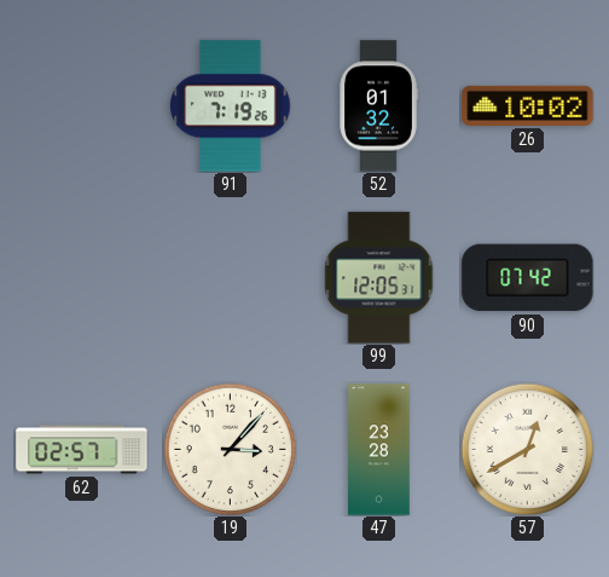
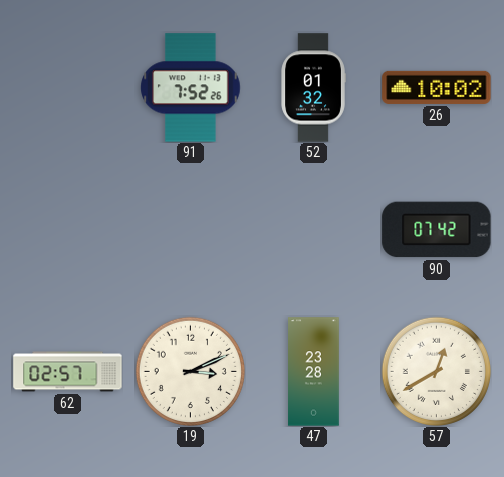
91: 7:19 -> 7:52
99: 12:05 -> none
19: 3:07 -> 3:11
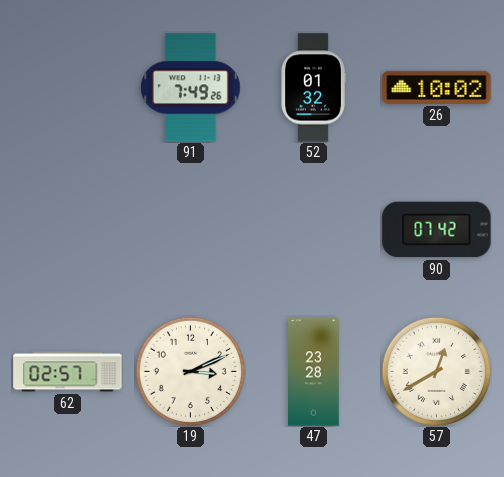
91: 7:52 -> 7:49
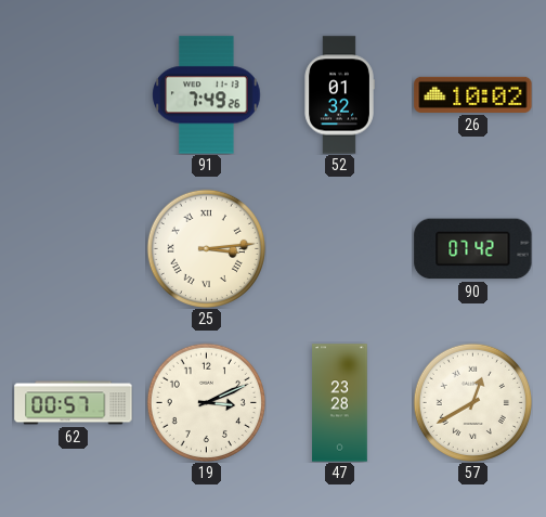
25: none -> 3:14
62: 02:57 -> 00:57
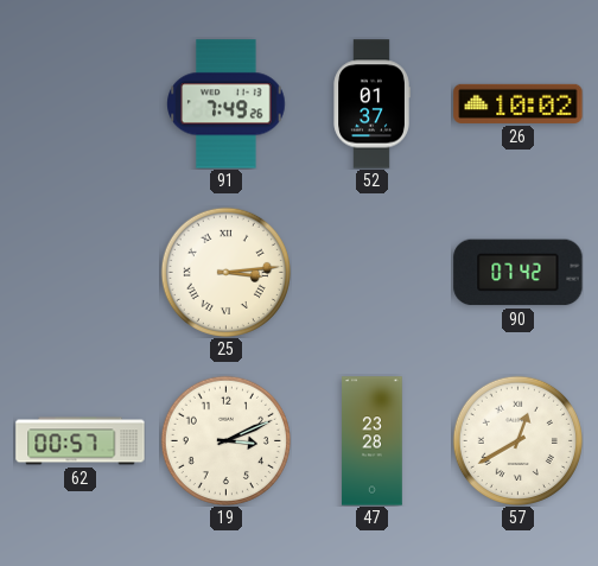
52: 01:32 -> 01:37
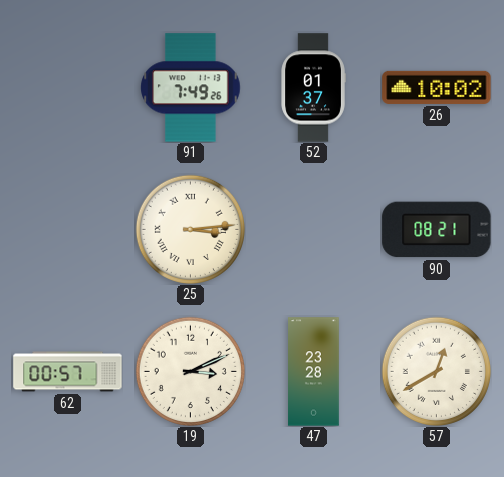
90: 07:42 -> 08:21
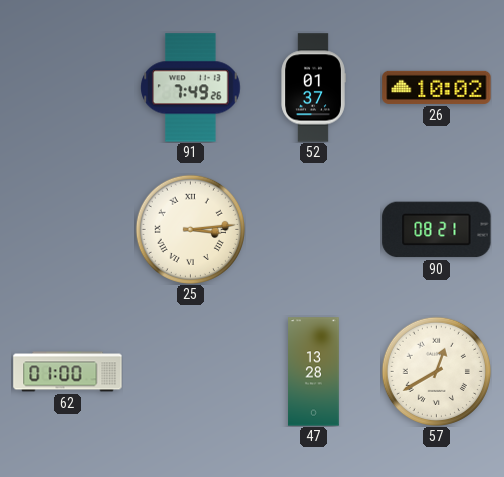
62: 00:57 -> 01:00
19: 3:11 -> none
47: 23:28 -> 13:28
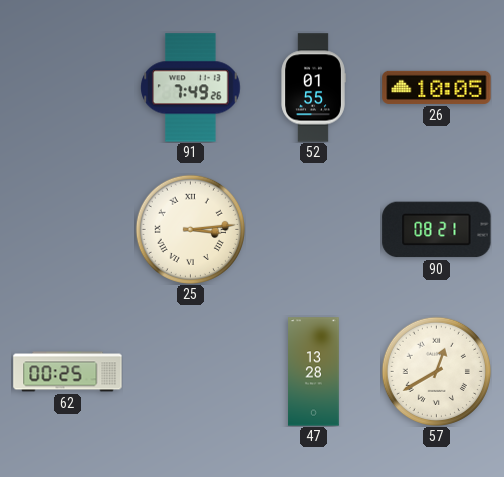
52: 01:37 -> 01:55
26: 10:02 -> 10:05
62: 01:00 -> 00:25
